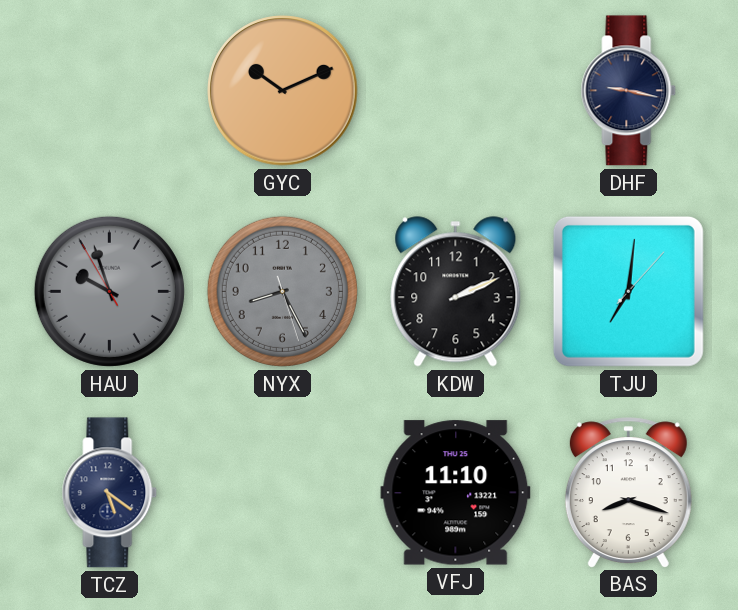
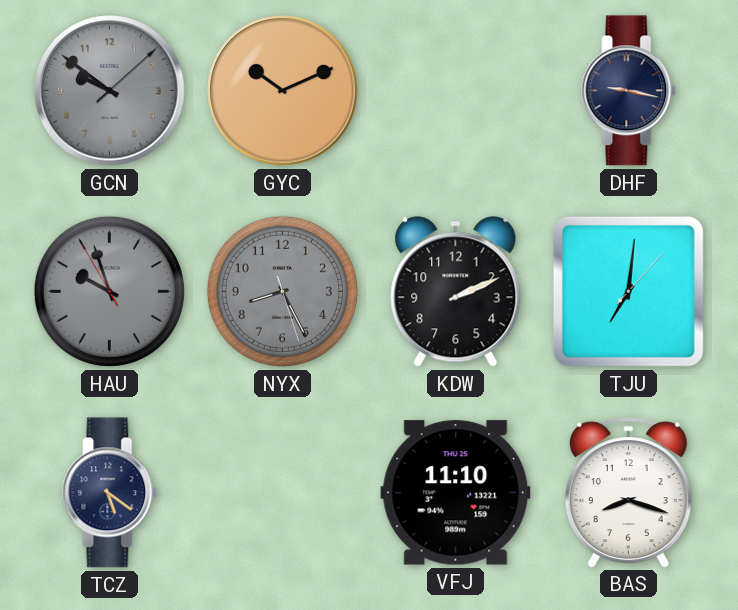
GCN: none -> 9:51
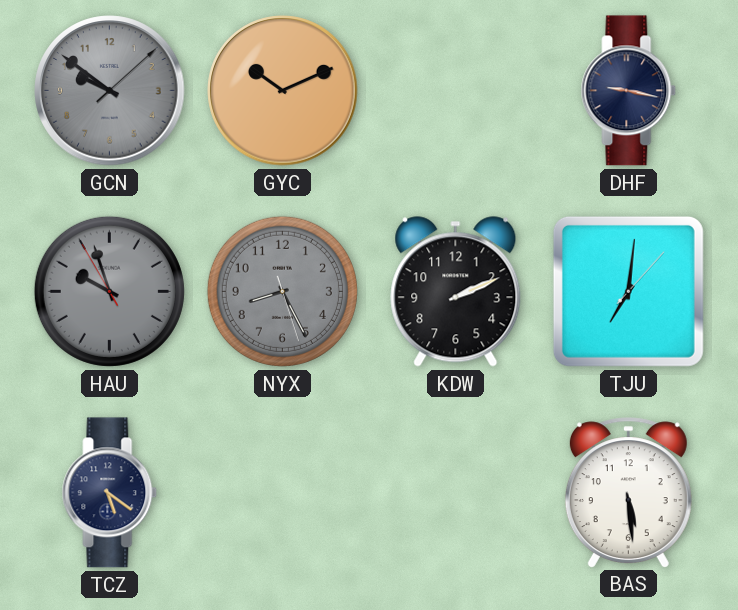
VFJ: 11:10 -> none
BAS: 8:18 -> 5:29
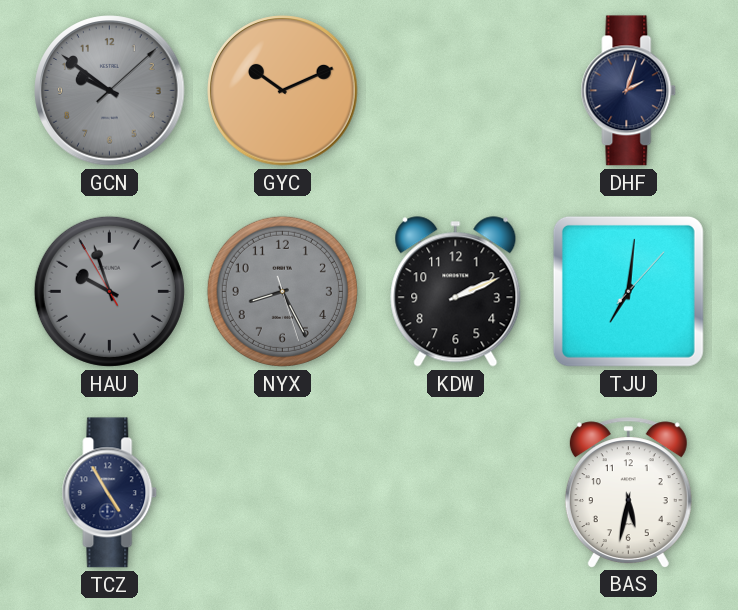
DHF: 9:17 -> 2:03
TCZ: 5:21 -> 4:55
BAS: 5:29 -> 5:32
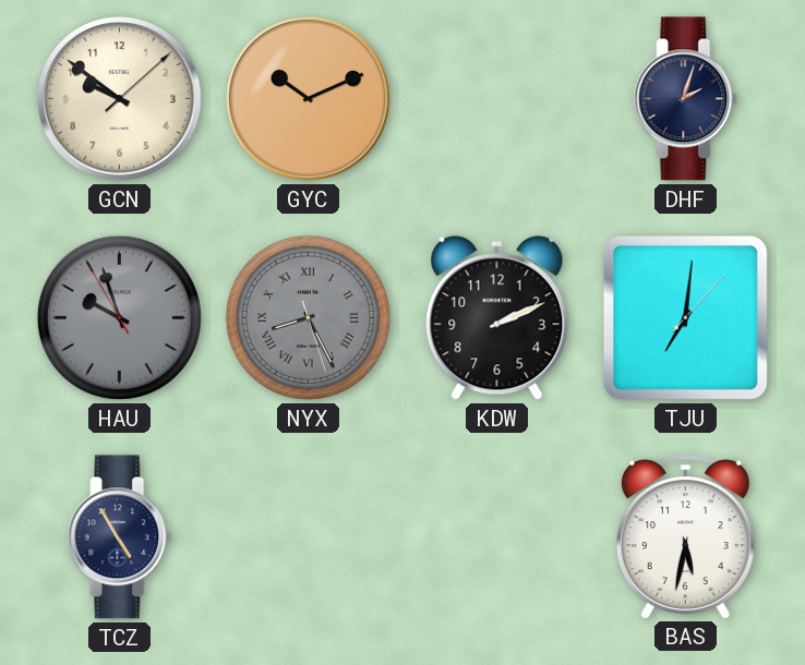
GCN dial: grey -> cream
NYX numerals: Arabic -> Roman
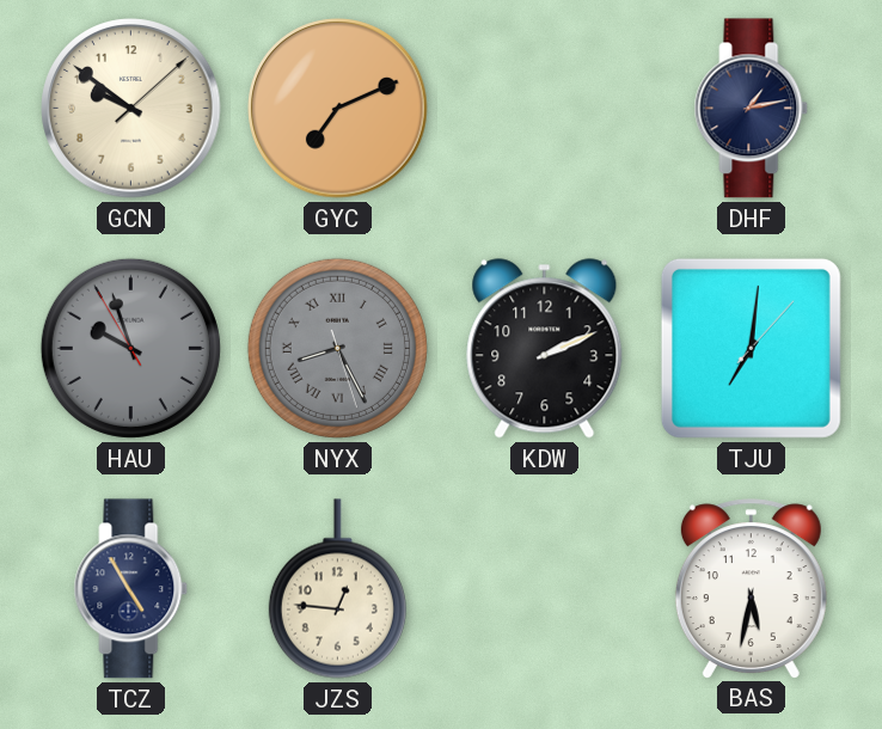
GYC: 10:11 -> 7:11
DHF: 2:03 -> 1:13
JZS: none -> 12:46
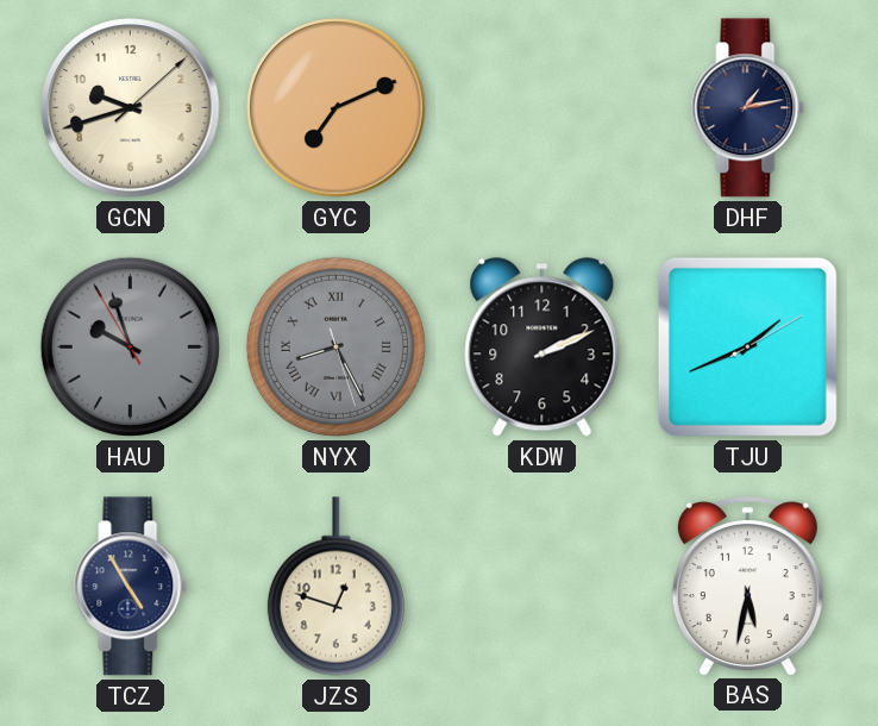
GCN: 9:51 -> 9:42
TJU: 7:01 -> 1:41
JZS: 12:46 -> 12:48
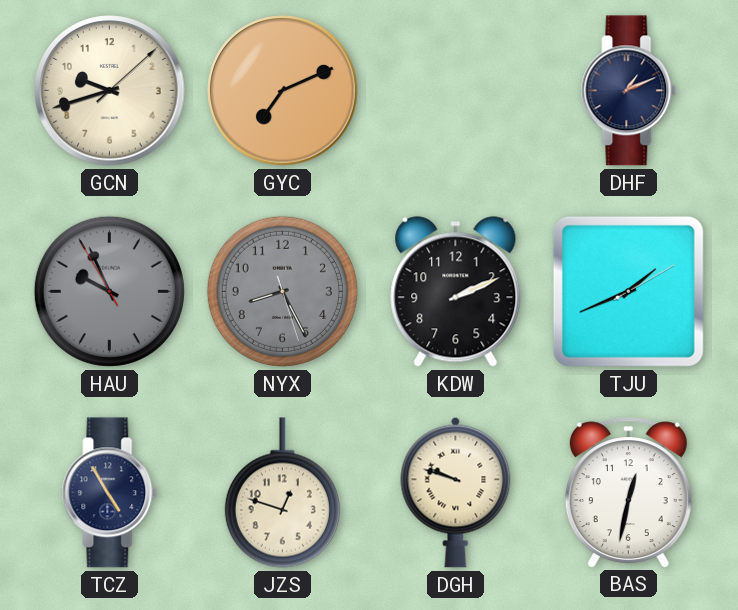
DHF: 1:13 -> 1:11
HAU: 9:56 -> 9:55
NYX numerals: Roman -> Arabic
DGH: none -> 9:48
BAS: 5:32 -> 12:32
